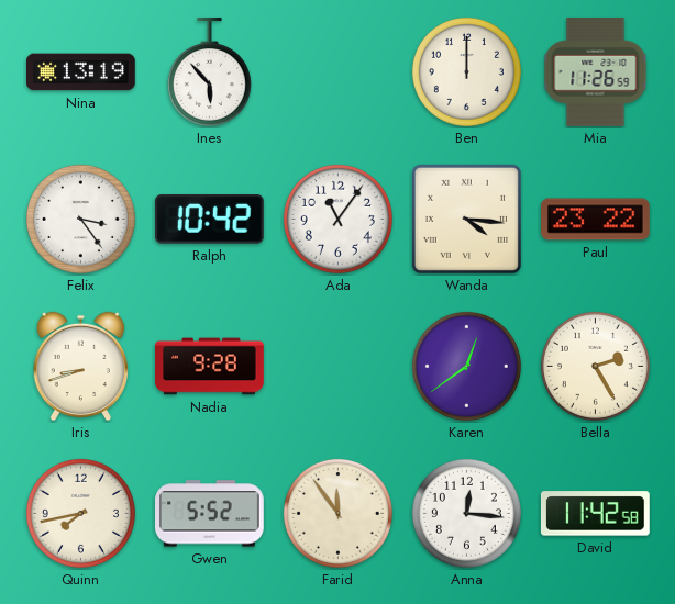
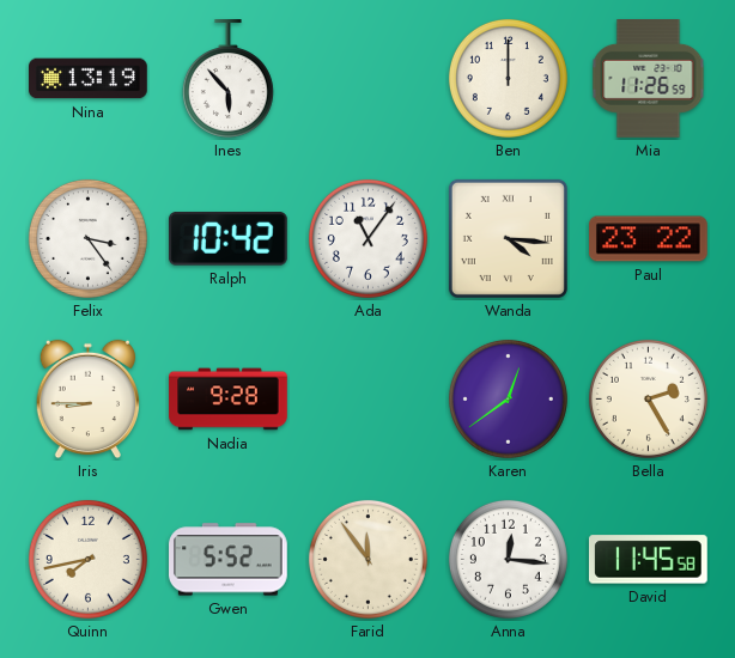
Iris: 8:42 -> 8:45
David: 11:42 -> 11:45
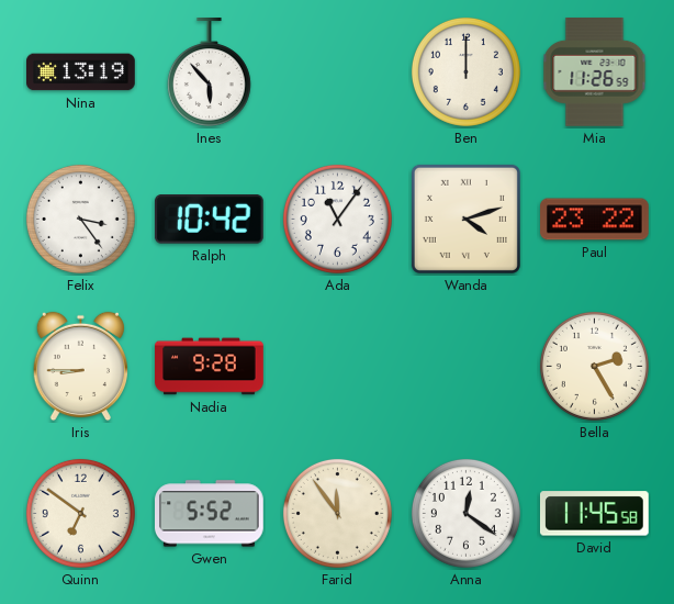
Wanda: 4:16 -> 4:12
Karen: 12:39 -> none
Quinn: 7:43 -> 6:51
Anna: 12:16 -> 12:21
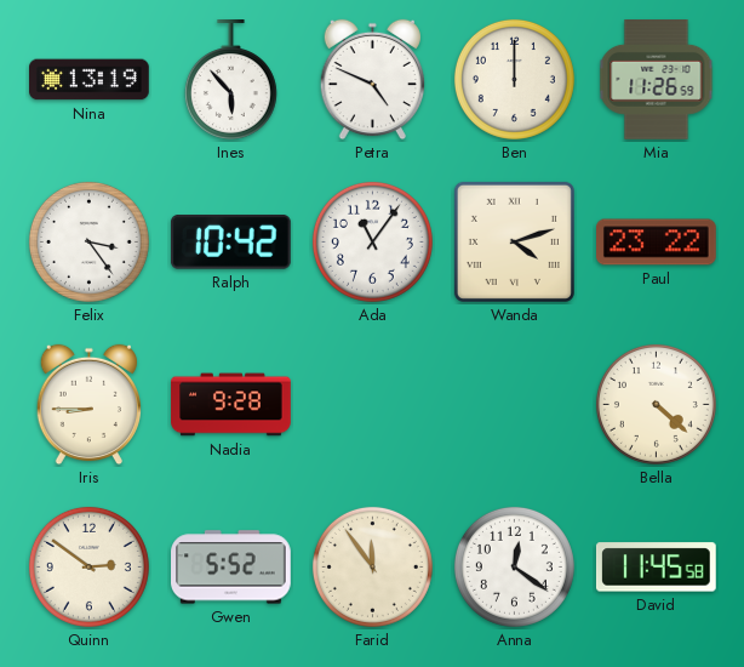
Petra: none -> 4:49
Bella: 2:25 -> 4:22
Quinn: 6:51 -> 2:51
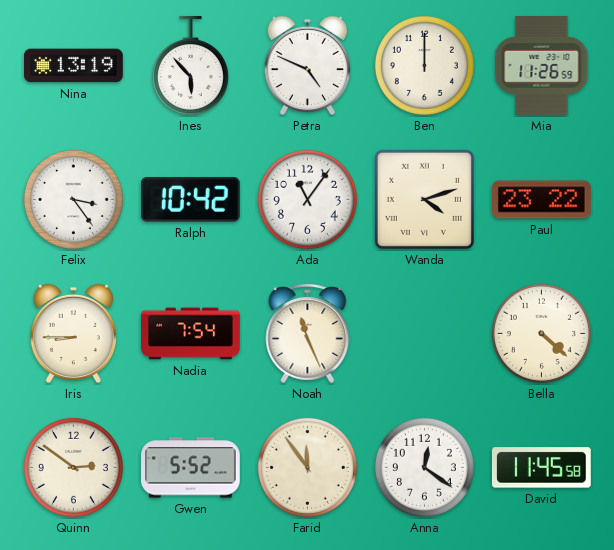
Nadia: 9:28 -> 7:54
Noah: none -> 11:26
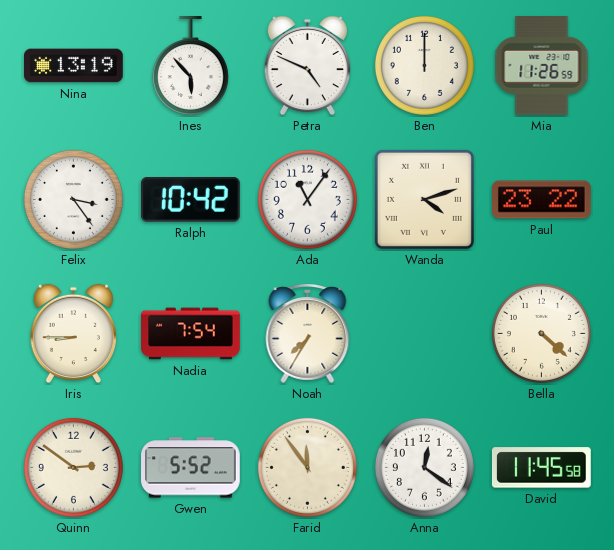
Noah: 11:26 -> 7:35
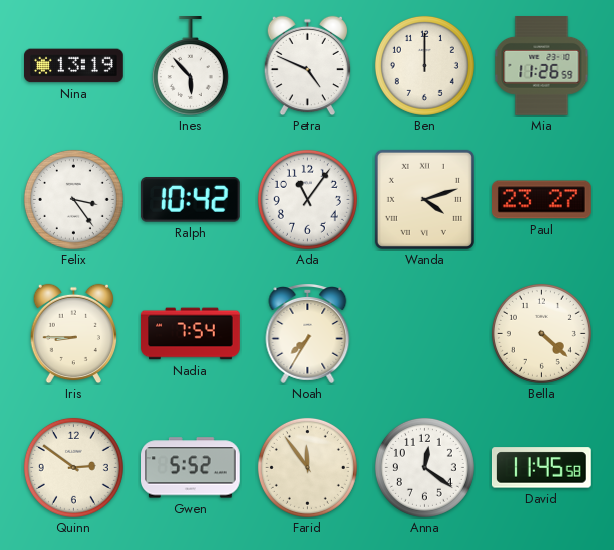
Paul: 23:22 -> 23:27
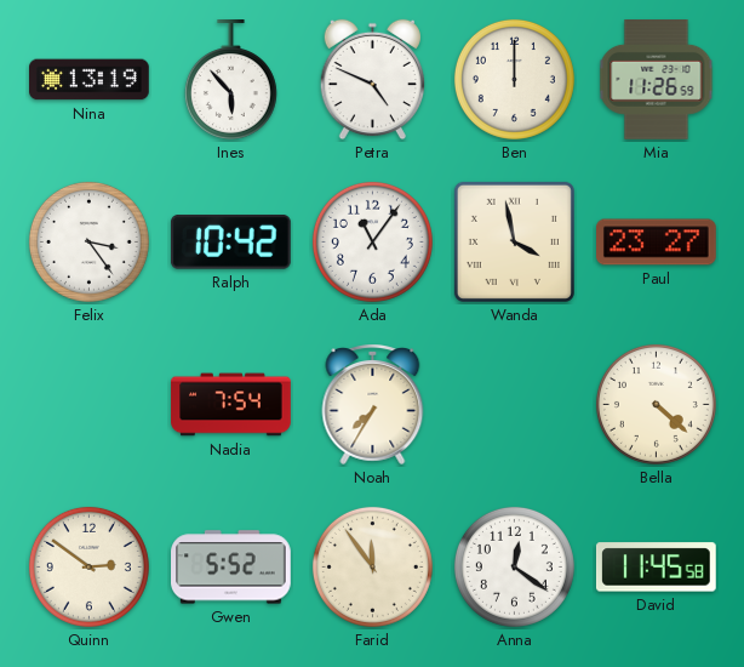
Wanda: 4:12 -> 3:58
Iris: 8:45 -> none
